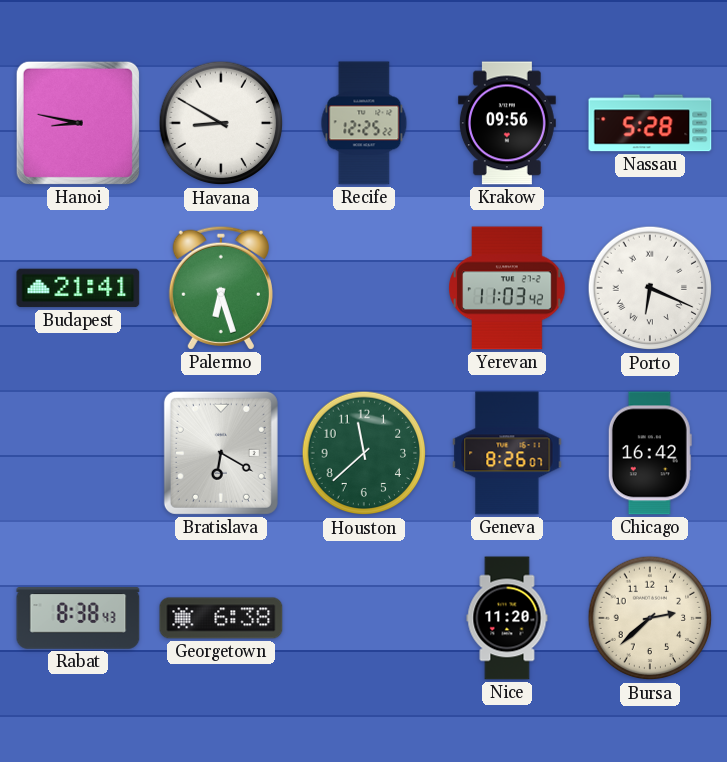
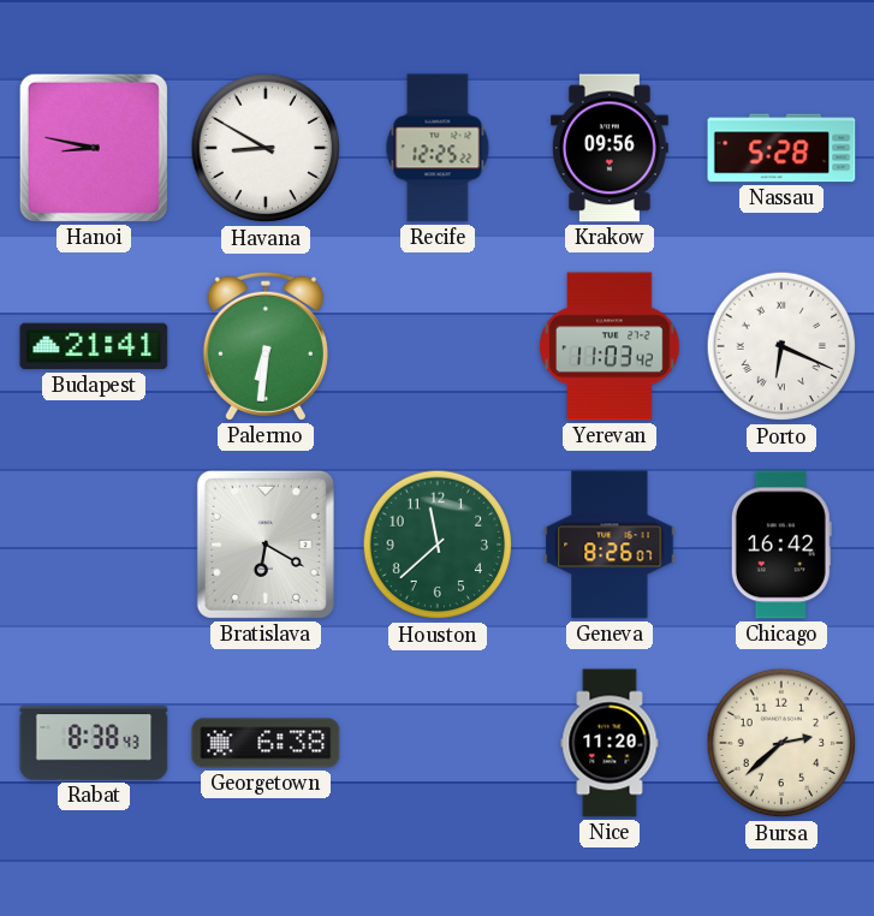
Palermo: 6:27 -> 6:31
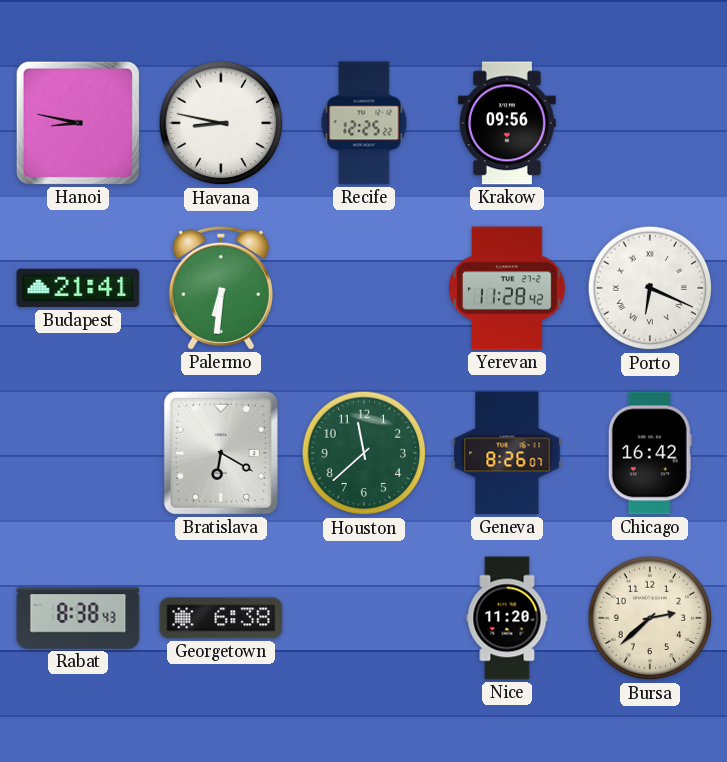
Havana: 8:50 -> 8:47
Nassau: 5:28 -> none
Yerevan: 11:03 -> 11:28
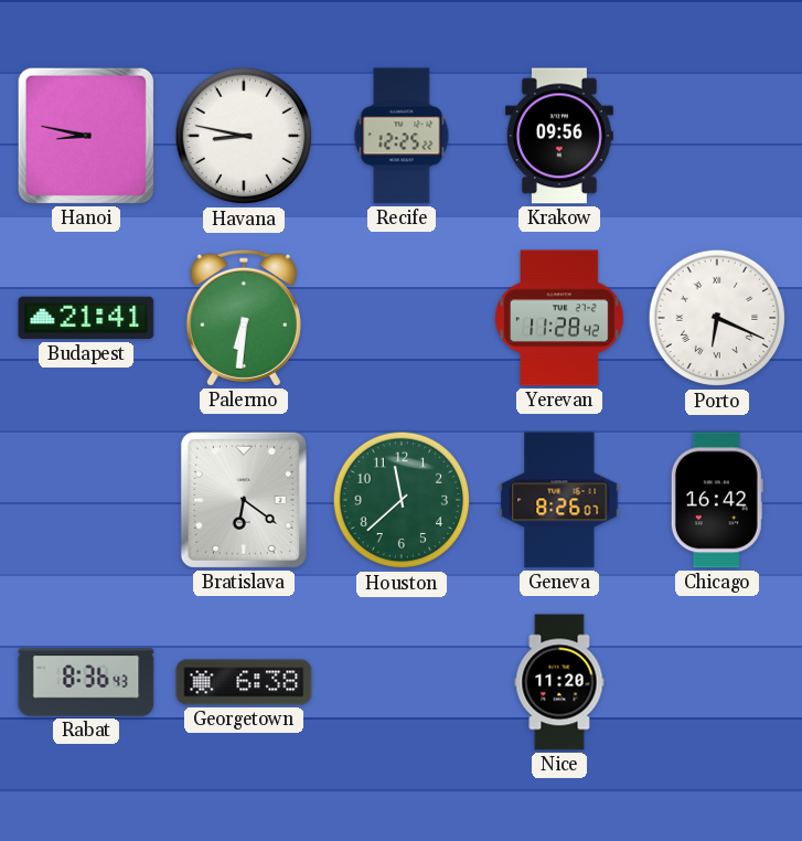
Bratislava: 6:20 -> 6:21
Rabat: 8:38 -> 8:36
Bursa: 2:38 -> none
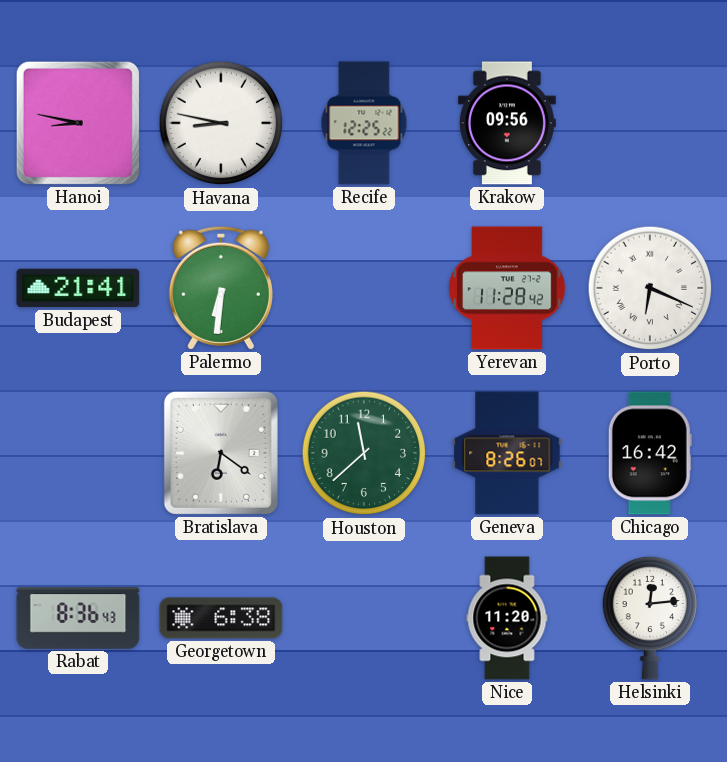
Helsinki: none -> 12:14
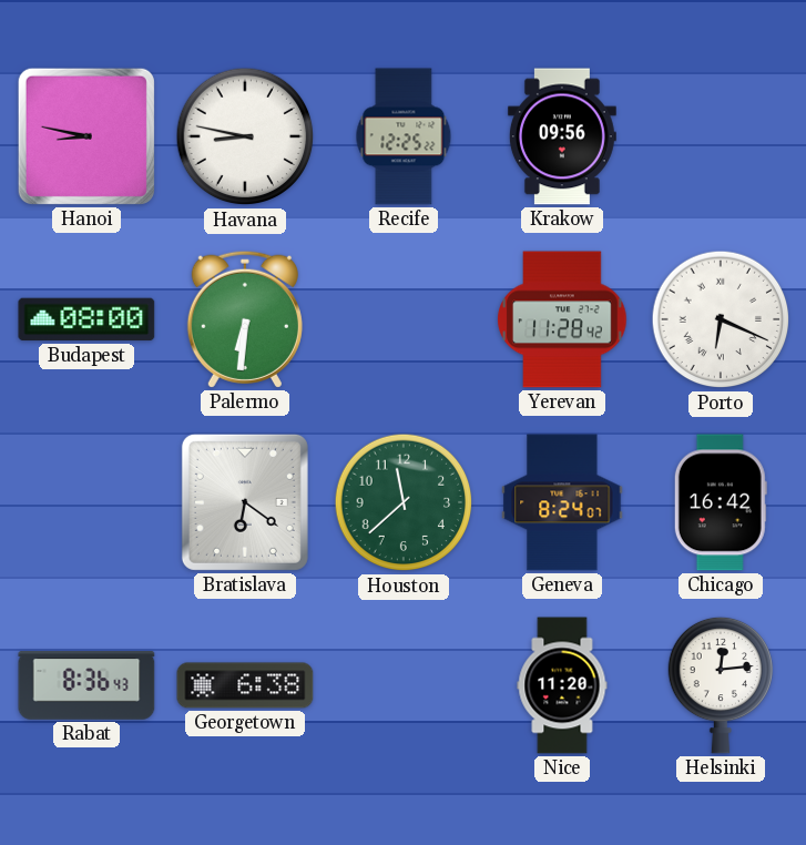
Budapest: 21:41 -> 08:00
Geneva: 8:26 -> 8:24
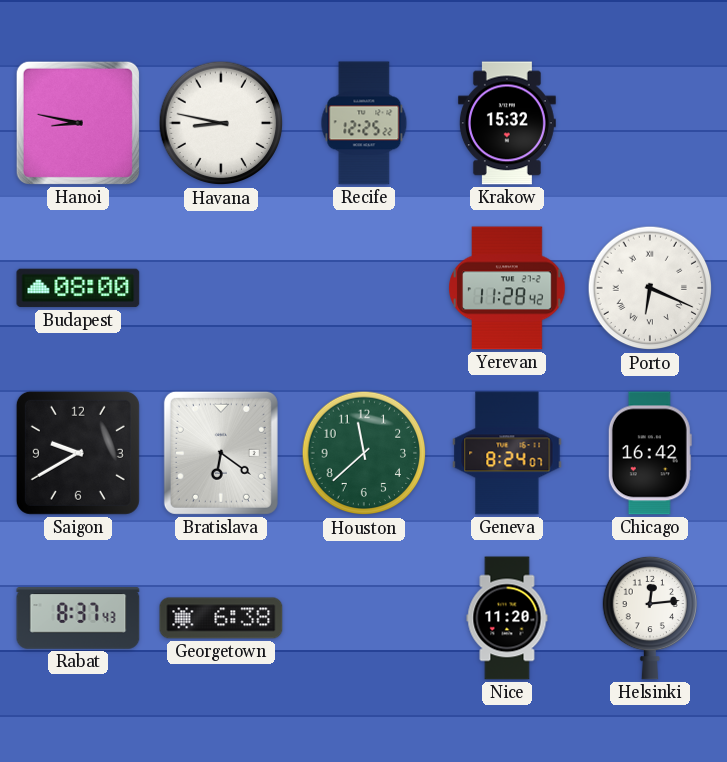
Krakow: 09:56 -> 15:32
Palermo: 6:31 -> none
Saigon: none -> 9:40
Rabat: 8:36 -> 8:37
